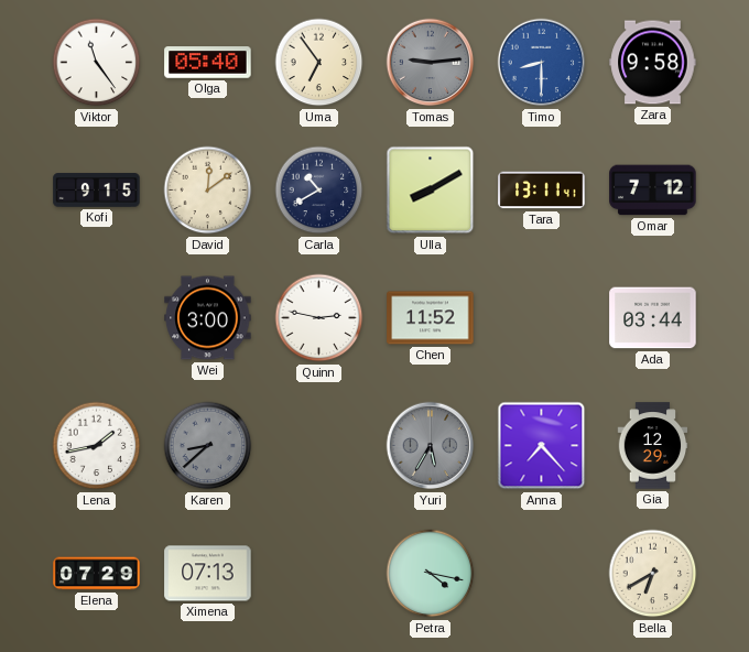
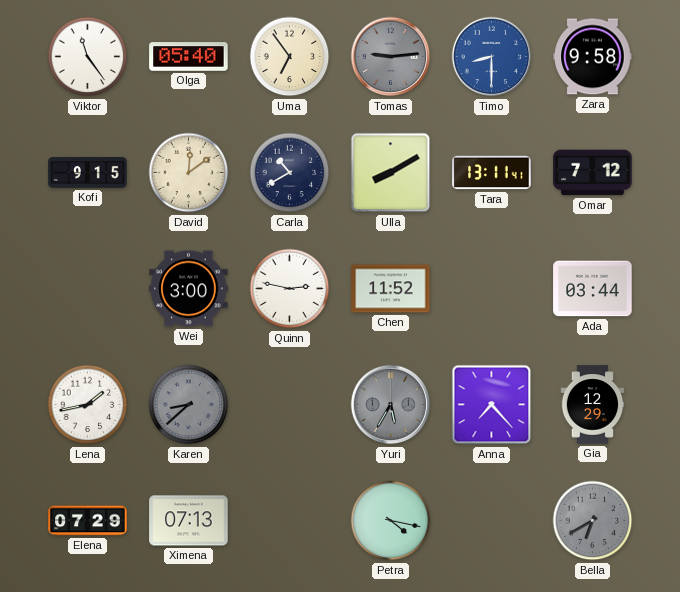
Bella dial: cream -> grey
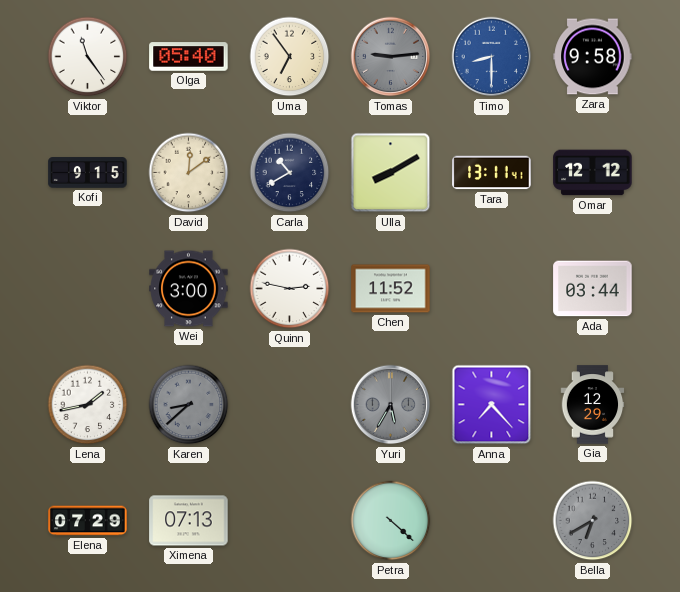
Omar: 7:12 -> 12:12
Petra: 4:17 -> 4:22
